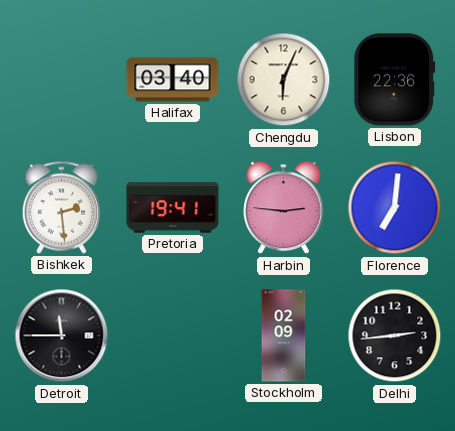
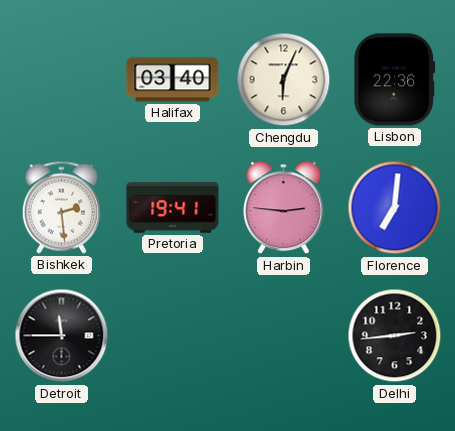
Stockholm: 02:09 -> none
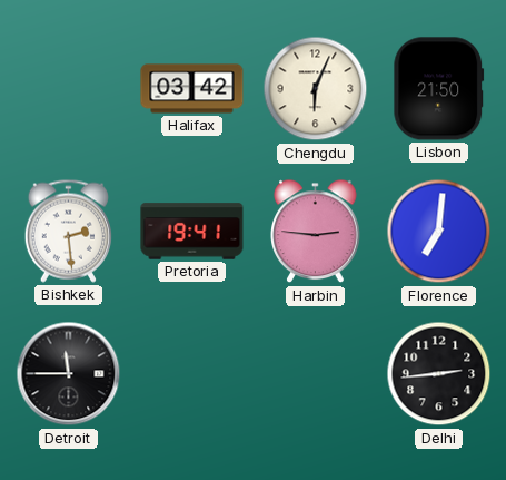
Halifax: 03:40 -> 03:42
Lisbon: 22:36 -> 21:50
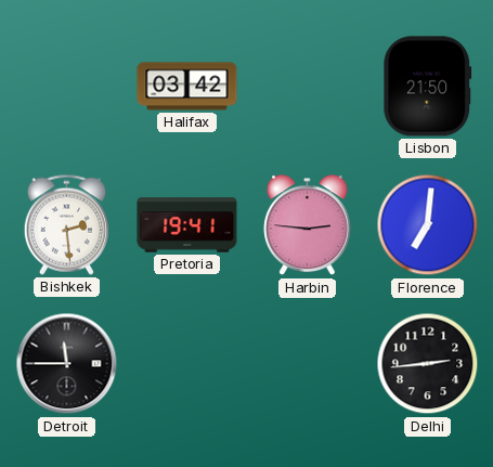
Chengdu: 6:04 -> none
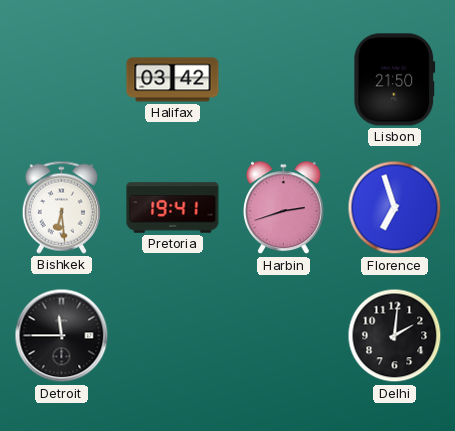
Bishkek: 2:29 -> 6:29
Harbin: 2:46 -> 2:42
Florence: 7:01 -> 6:57
Delhi: 2:44 -> 2:01
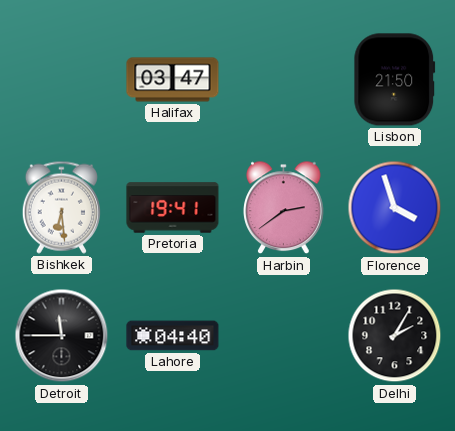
Halifax: 03:42 -> 03:47
Harbin: 2:42 -> 2:39
Florence: 6:57 -> 3:57
Lahore: none -> 04:40
Delhi: 2:01 -> 2:05
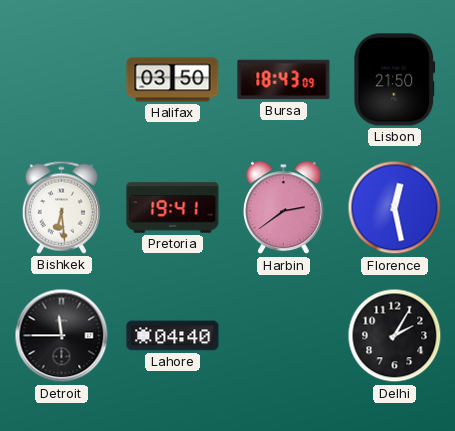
Halifax: 03:47 -> 03:50
Bursa: none -> 18:43
Florence: 3:57 -> 12:28
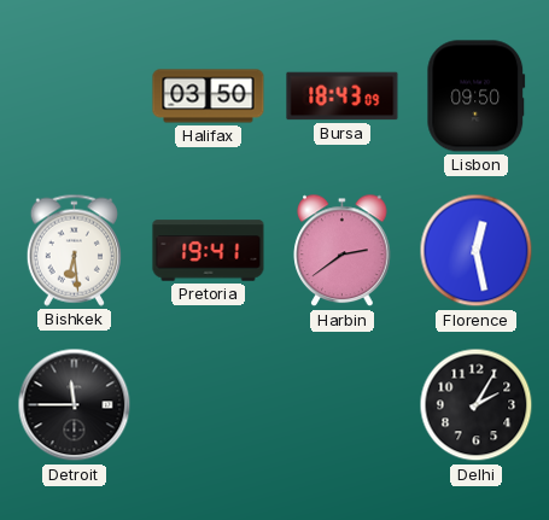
Lisbon: 21:50 -> 09:50
Lahore: 04:40 -> none
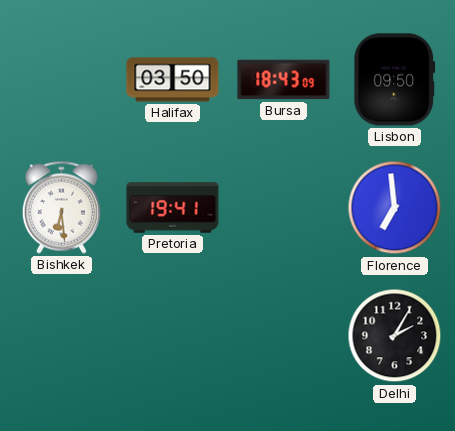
Harbin: 2:39 -> none
Florence: 12:28 -> 6:59
Detroit: 11:45 -> none
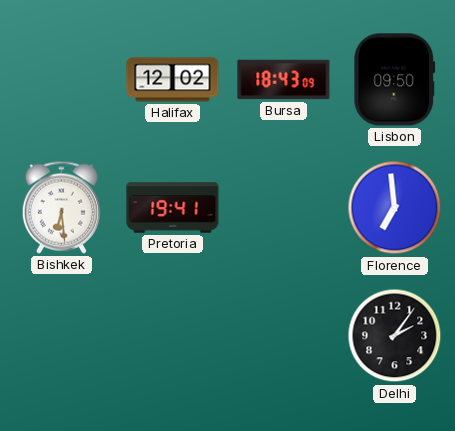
Halifax: 03:50 -> 12:02
Delhi: 2:05 -> 2:06
